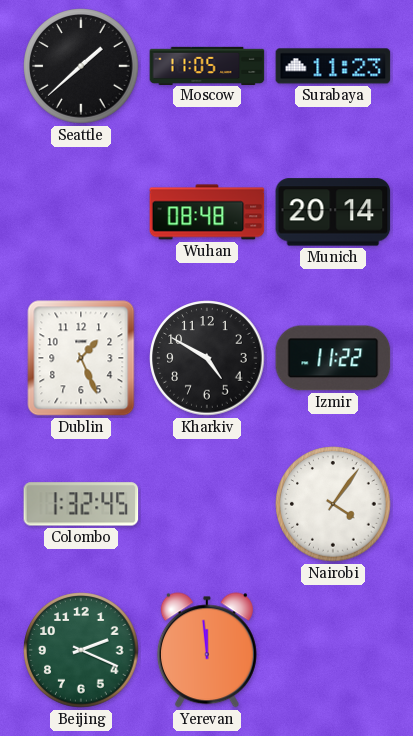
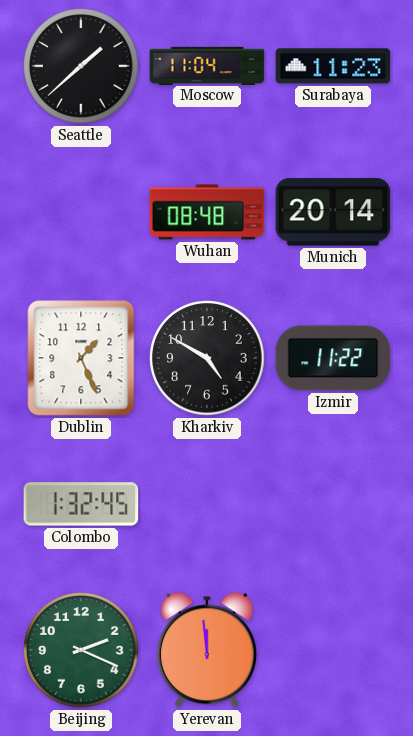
Moscow: 11:05 -> 11:04
Nairobi: 4:06 -> none
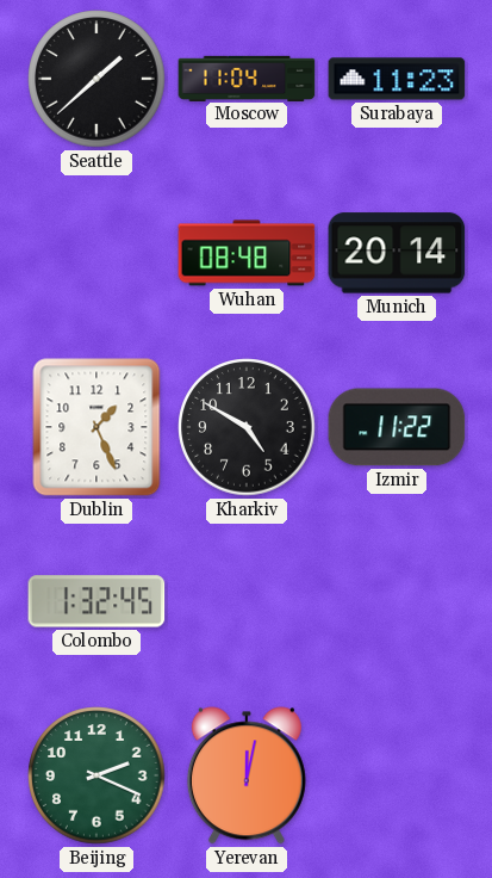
Yerevan: 11:59 -> 12:02
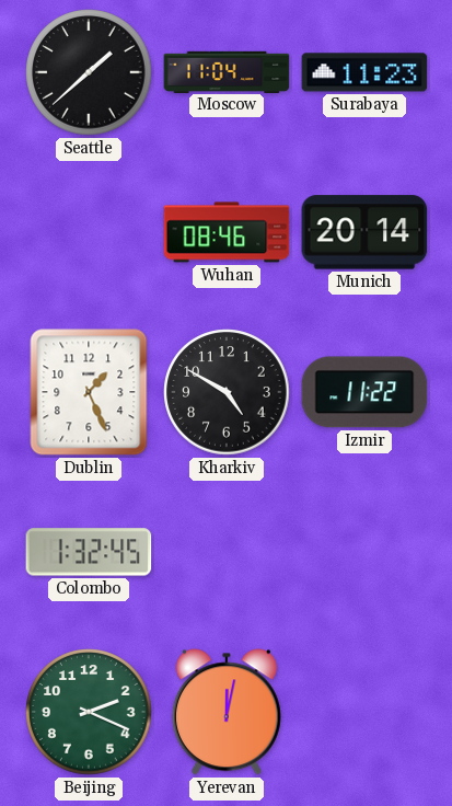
Wuhan: 08:48 -> 08:46
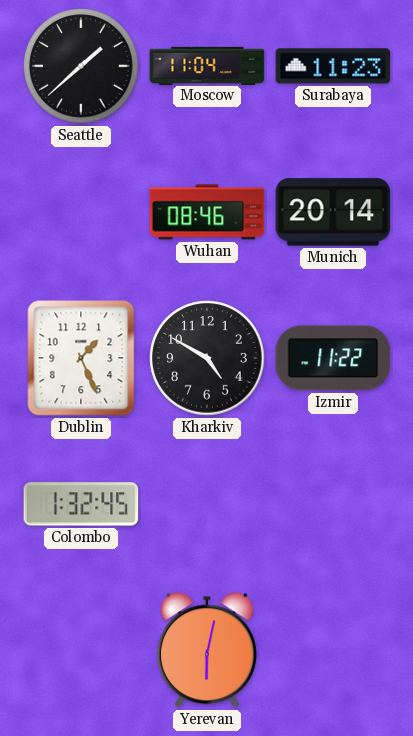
Beijing: 2:19 -> none
Yerevan: 12:02 -> 6:02
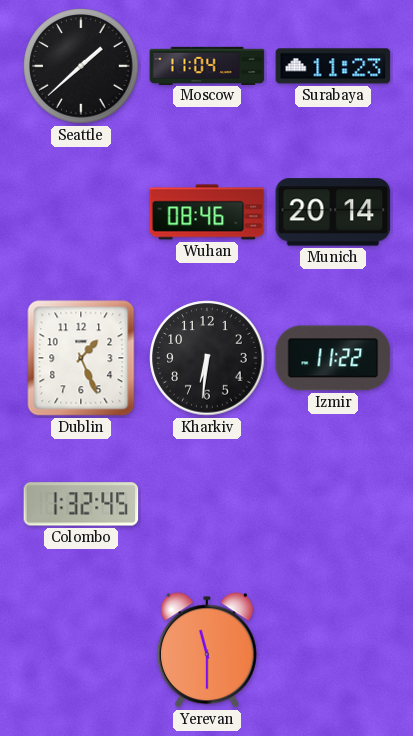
Kharkiv: 4:50 -> 6:31
Yerevan: 6:02 -> 11:30
